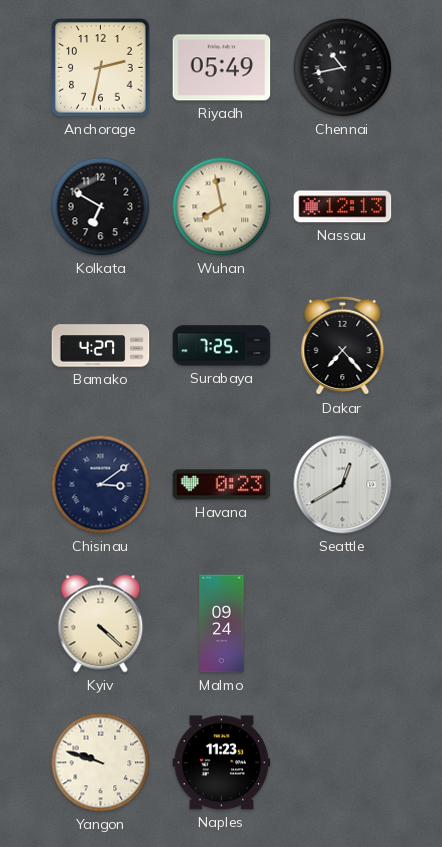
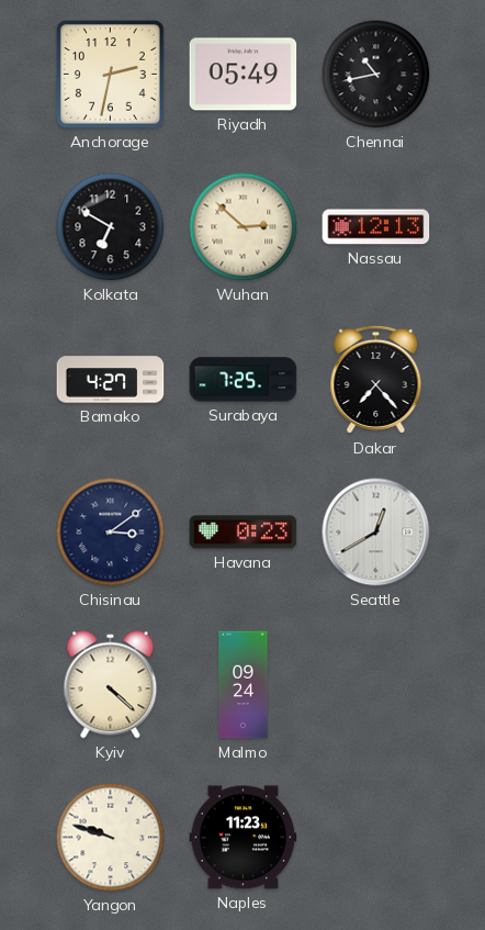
Wuhan: 7:58 -> 2:52
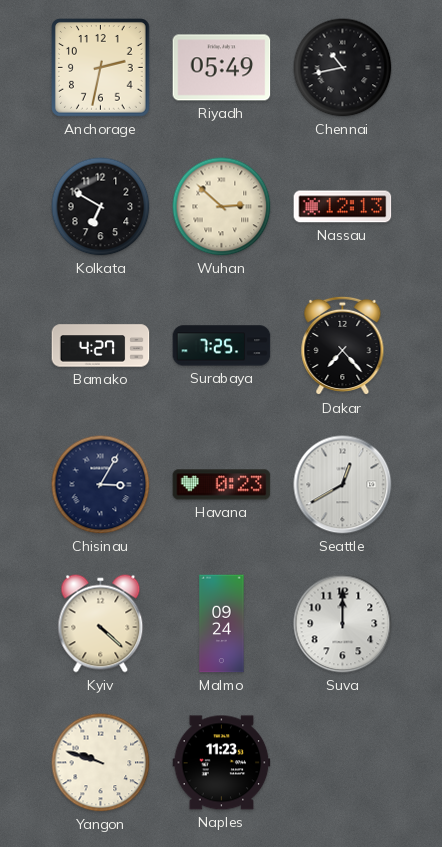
Chisinau: 3:09 -> 3:05
Suva: none -> 12:00
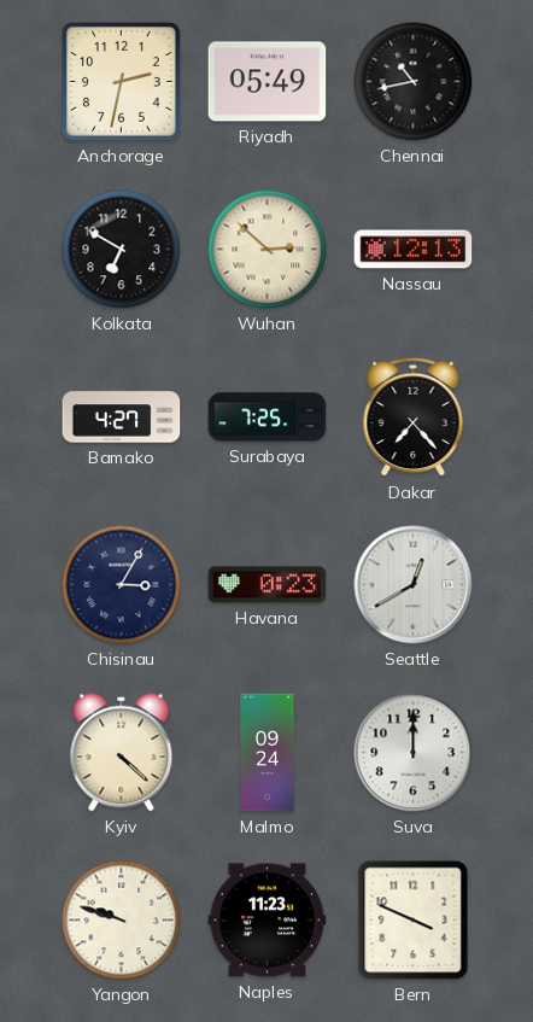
Bern: none -> 3:49
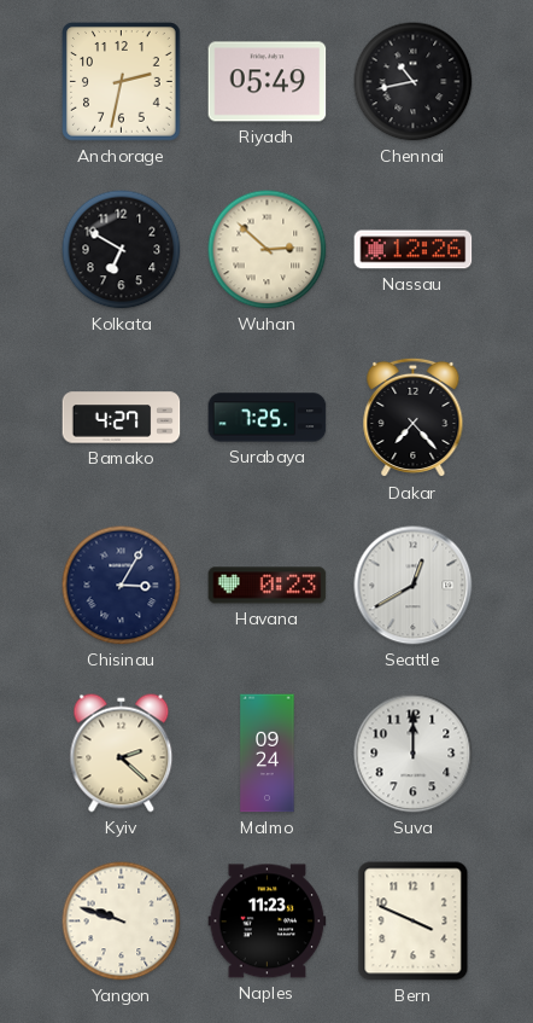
Nassau: 12:13 -> 12:26
Kyiv: 4:22 -> 2:22
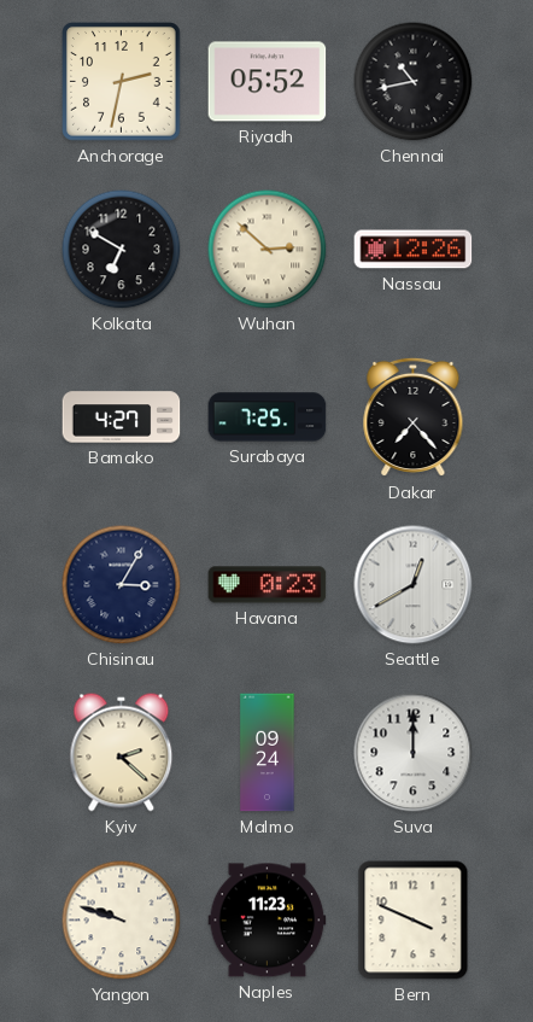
Riyadh: 05:49 -> 05:52
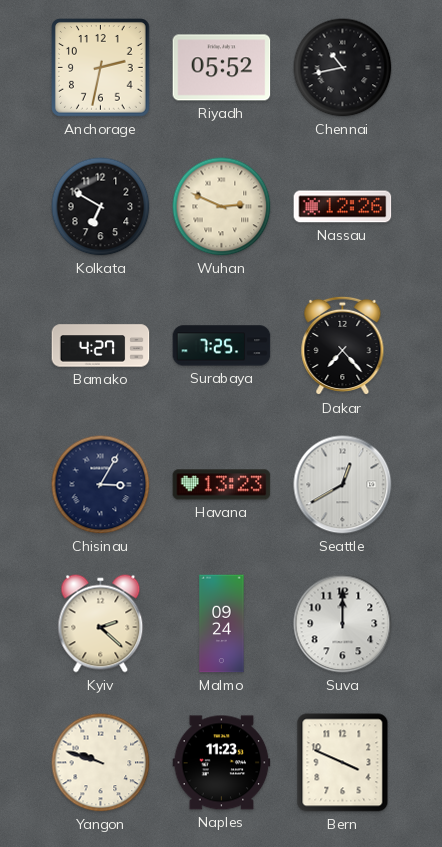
Wuhan: 2:52 -> 2:49
Havana: 0:23 -> 13:23
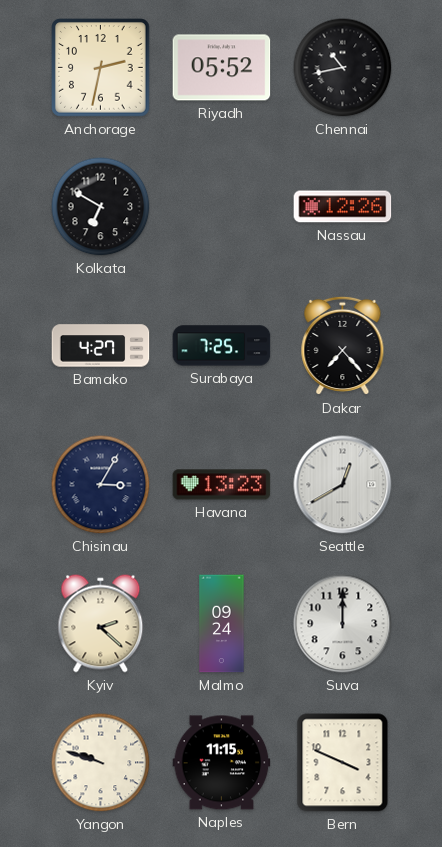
Wuhan: 2:49 -> none
Naples: 11:23 -> 11:15
